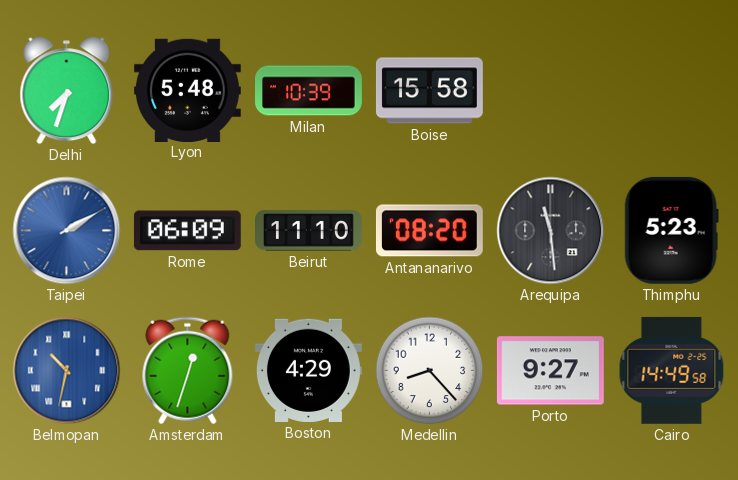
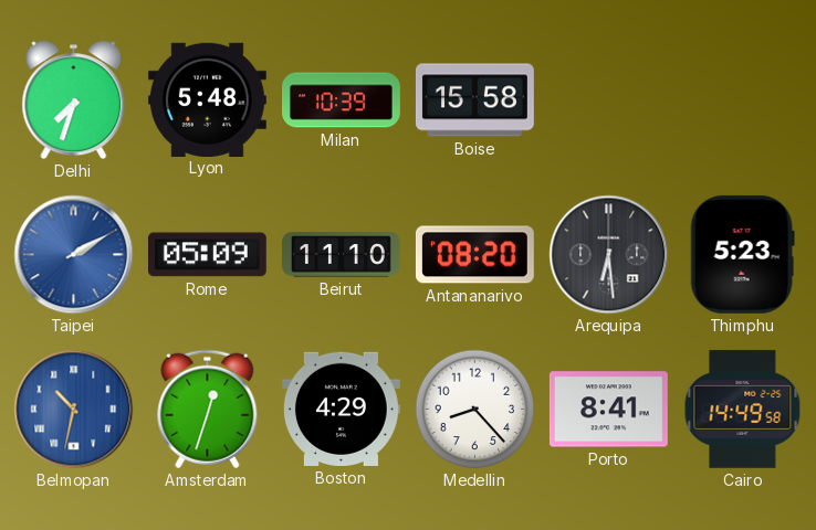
Rome: 06:09 -> 05:09
Arequipa: 11:29 -> 6:29
Porto: 9:27 -> 8:41
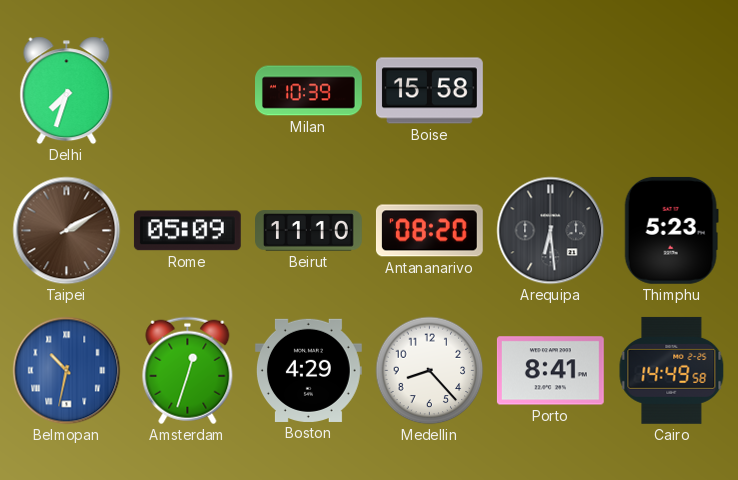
Lyon: 5:48 -> none
Taipei dial: blue -> brown
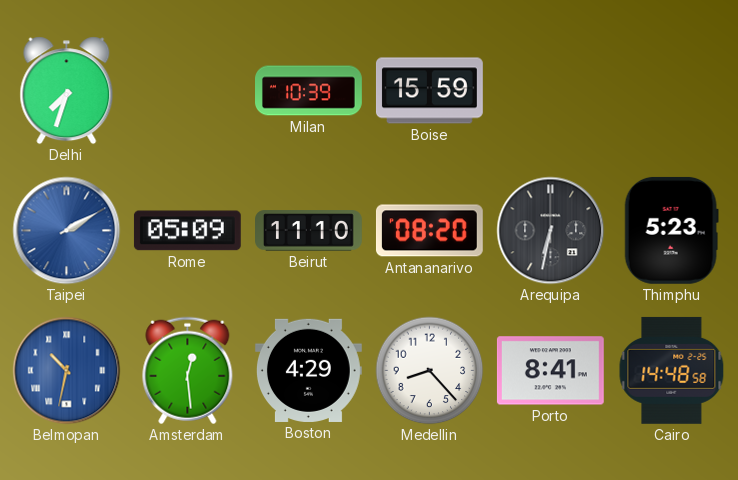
Boise: 15:58 -> 15:59
Taipei dial: brown -> blue
Arequipa: 6:29 -> 6:32
Amsterdam: 12:33 -> 12:29
Cairo: 14:49 -> 14:48
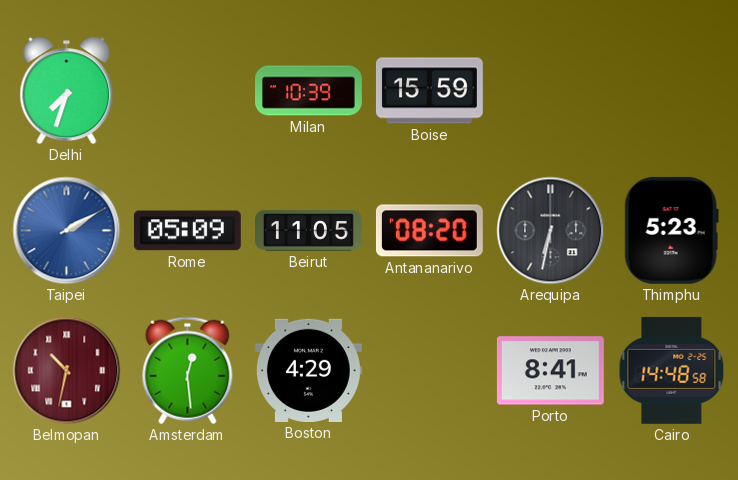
Beirut: 11:10 -> 11:05
Belmopan dial: blue -> burgundy
Medellin: 8:23 -> none
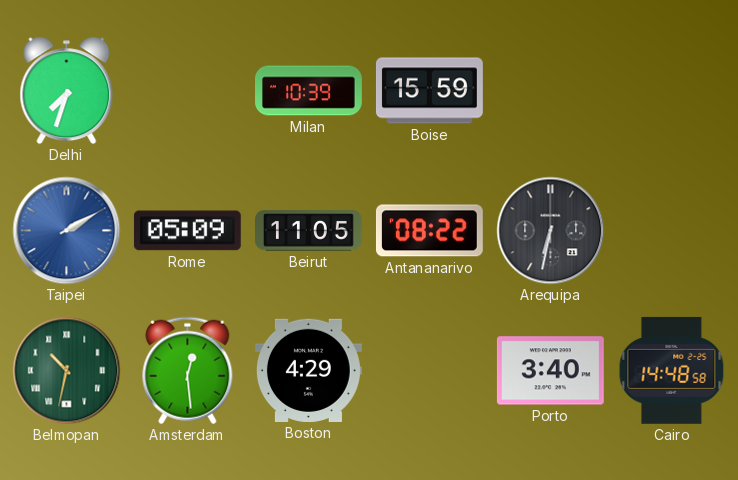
Antananarivo: 08:20 -> 08:22
Thimphu: 5:23 -> none
Belmopan dial: burgundy -> green
Porto: 8:41 -> 3:40
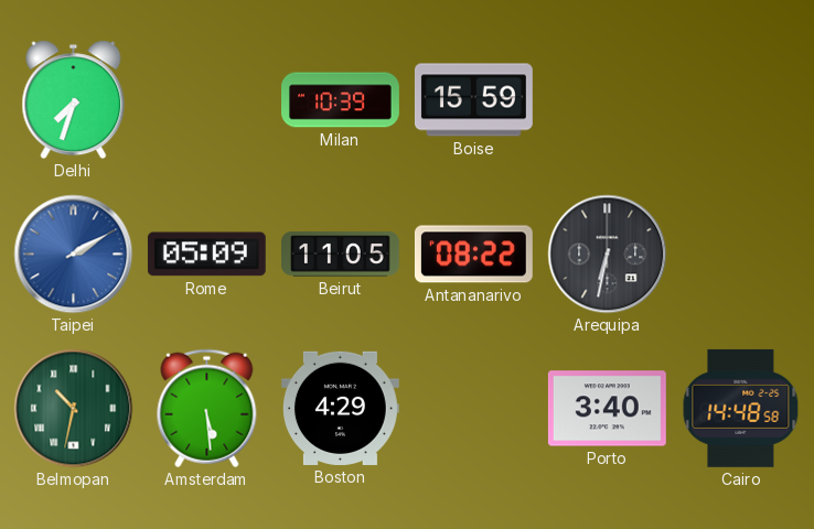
Amsterdam: 12:29 -> 5:29
